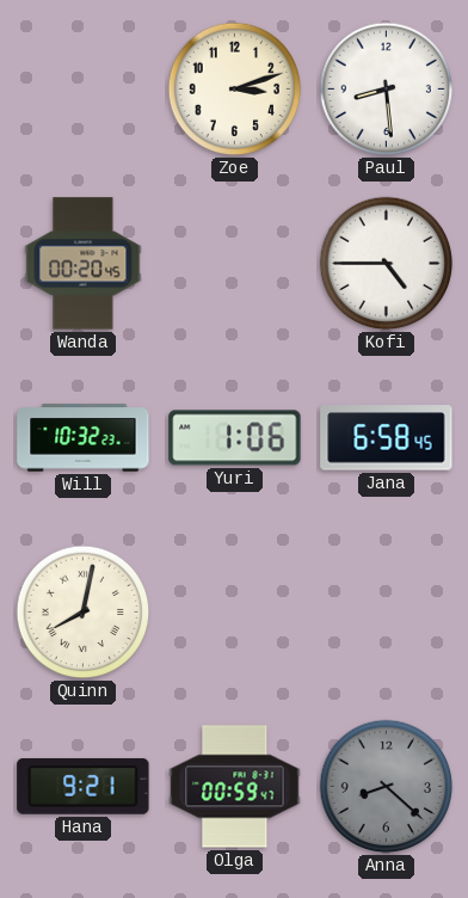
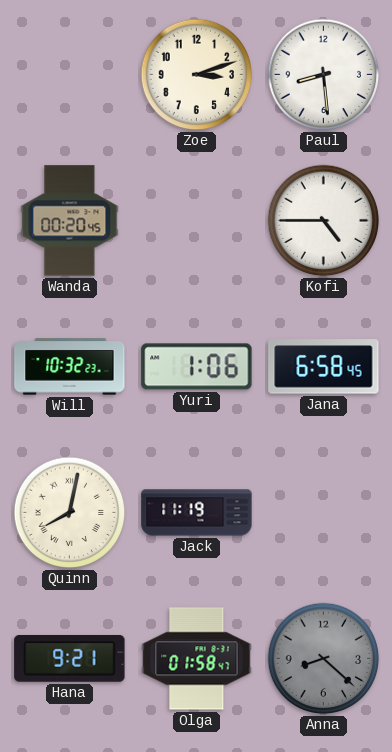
Jack: none -> 11:19
Olga: 00:59 -> 01:58
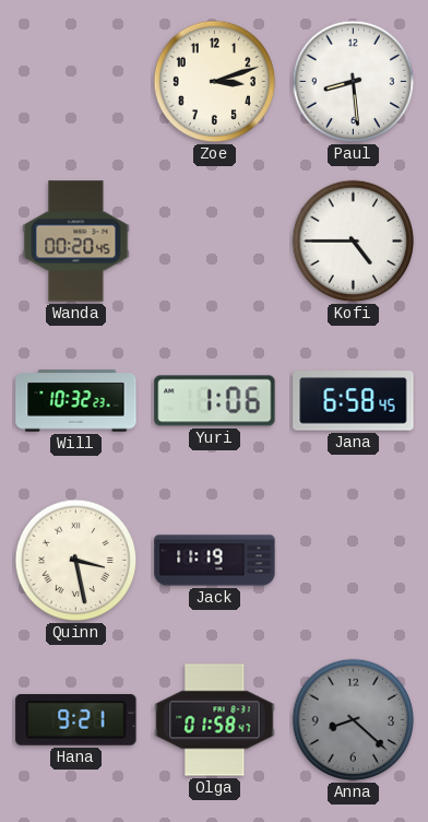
Quinn: 8:02 -> 3:28
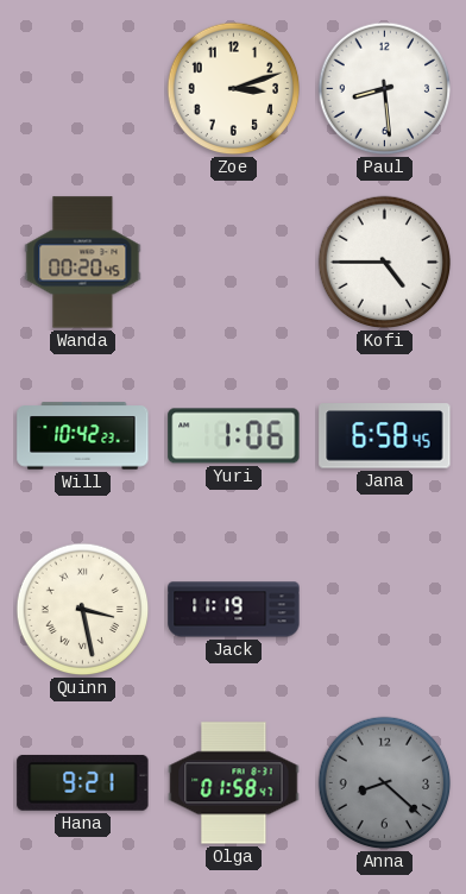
Will: 10:32 -> 10:42
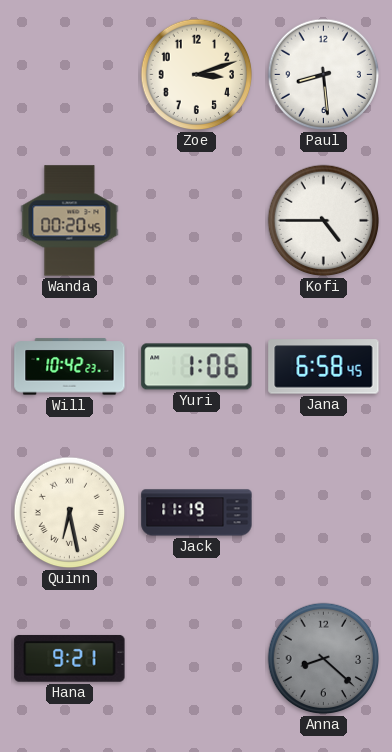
Quinn: 3:28 -> 6:28
Olga: 01:58 -> none
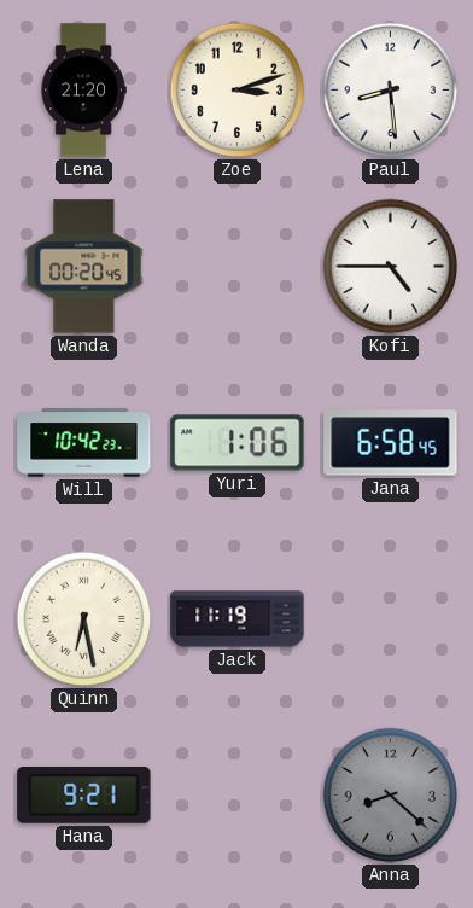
Lena: none -> 21:20
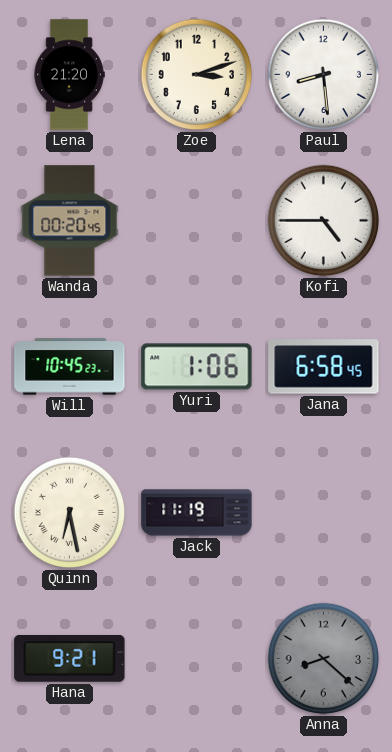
Will: 10:42 -> 10:45
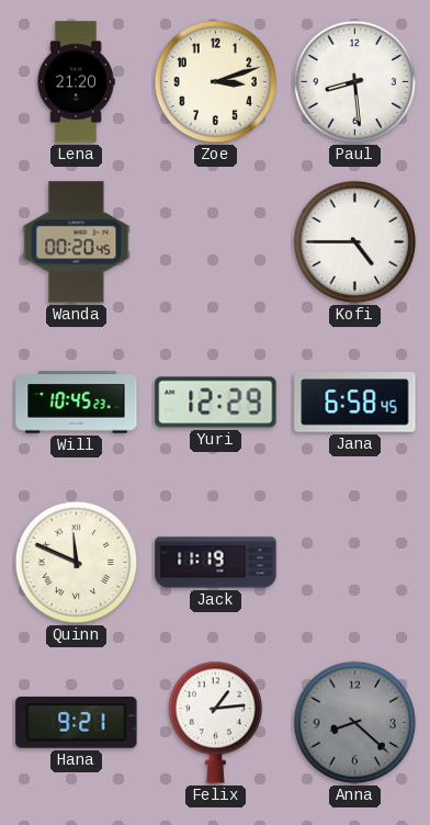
Yuri: 1:06 -> 12:29
Quinn: 6:28 -> 11:49
Felix: none -> 1:14
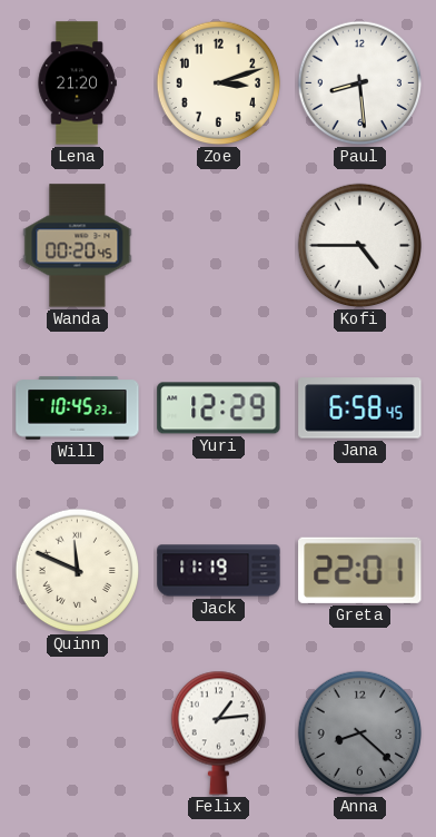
Greta: none -> 22:01
Hana: 9:21 -> none
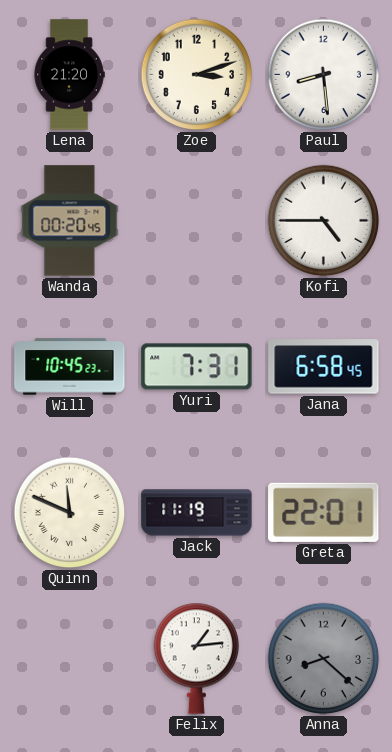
Yuri: 12:29 -> 7:31
